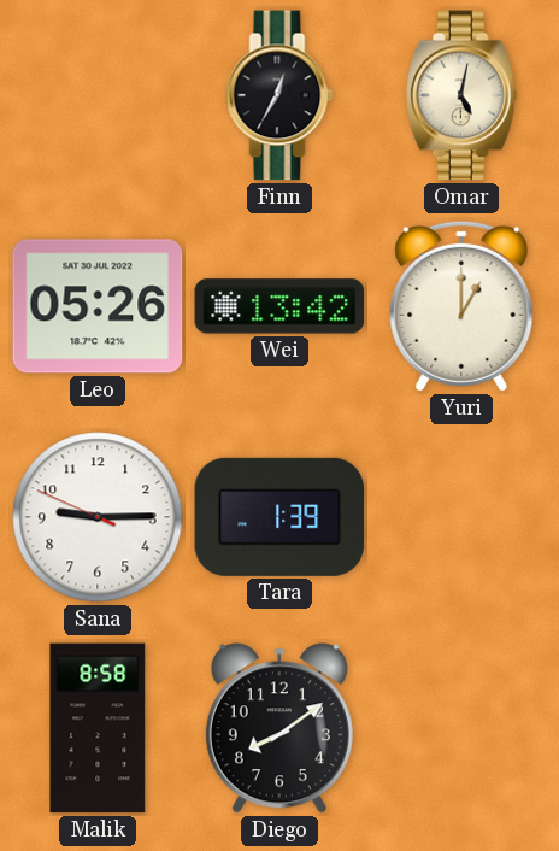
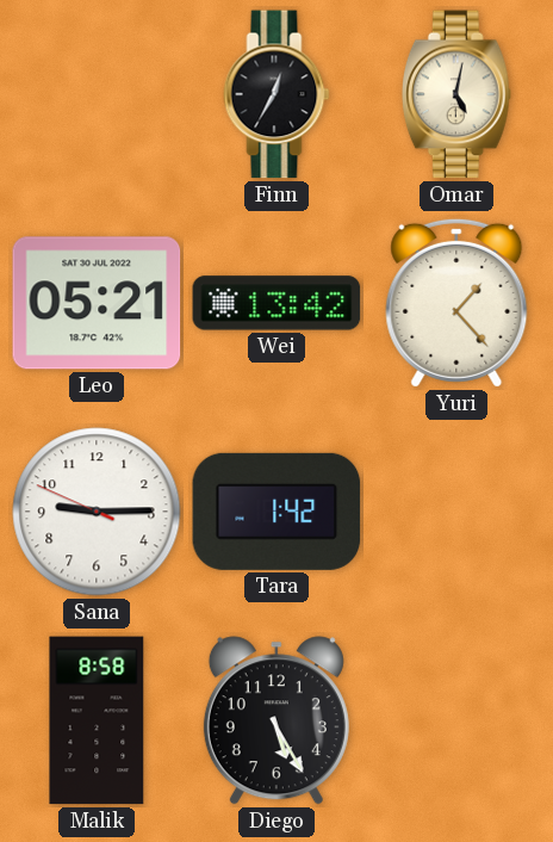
Leo: 05:26 -> 05:21
Yuri: 1:00 -> 1:23
Tara: 1:39 -> 1:42
Diego: 8:09 -> 5:25
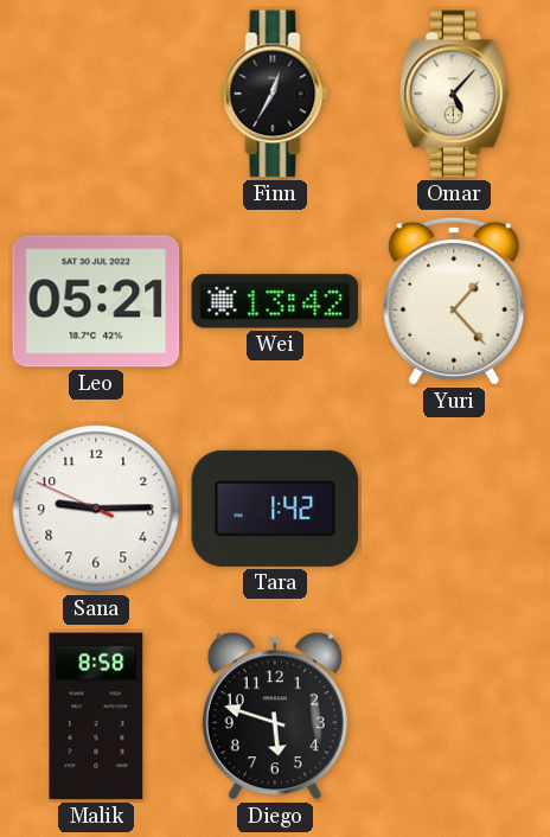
Omar: 5:02 -> 5:07
Diego: 5:25 -> 5:48
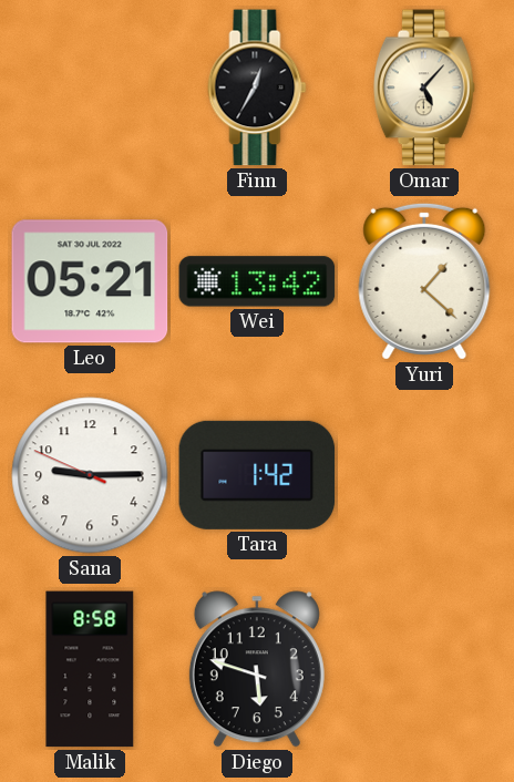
Yuri: 1:23 -> 1:22
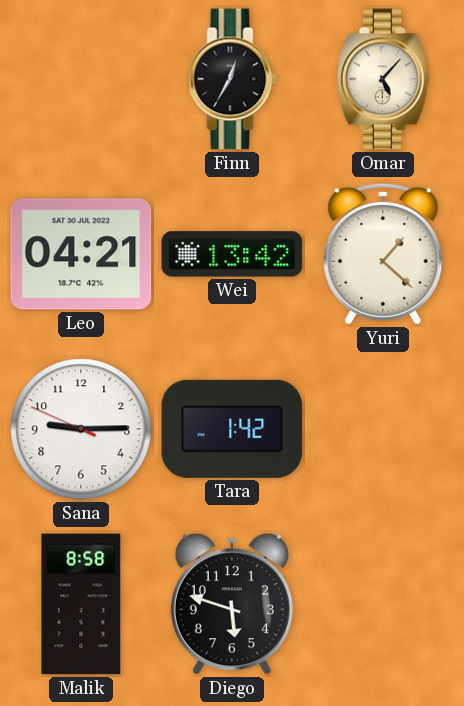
Leo: 05:21 -> 04:21
